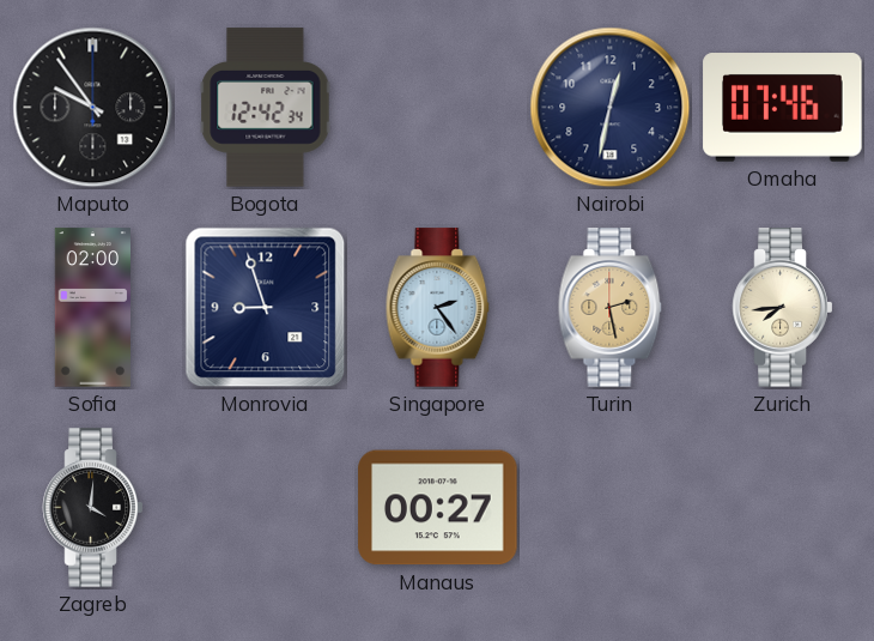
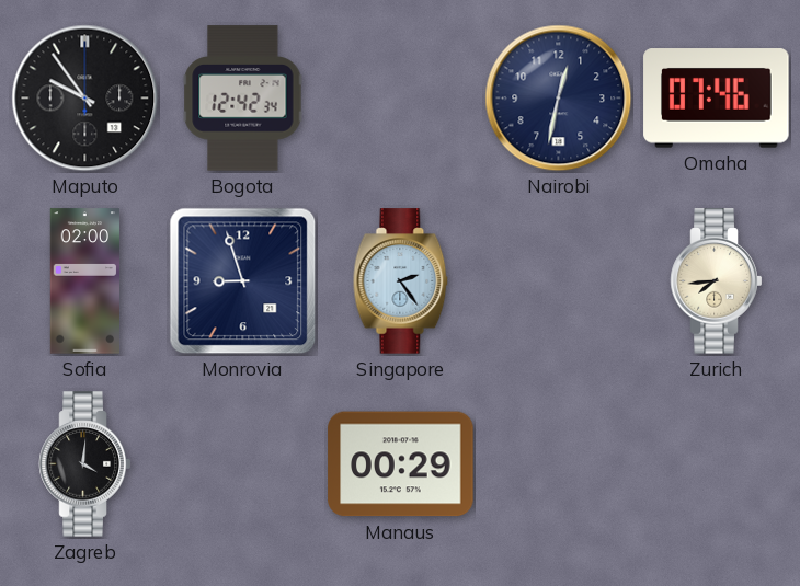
Turin: 2:28 -> none
Manaus: 00:27 -> 00:29
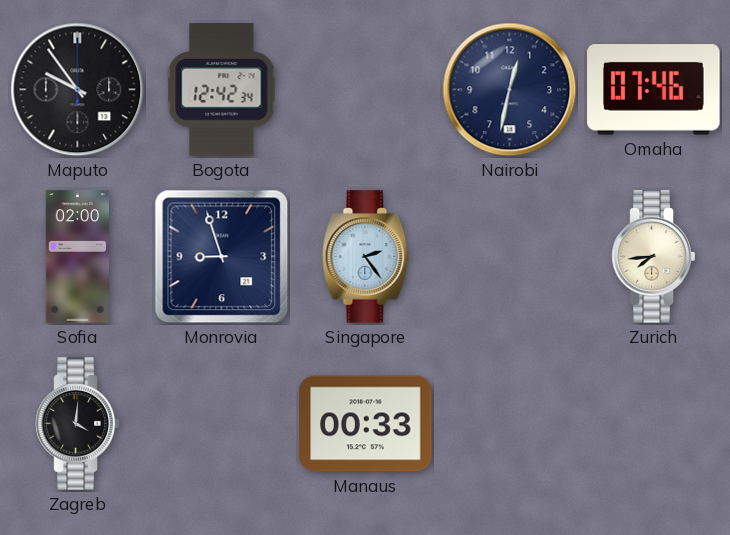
Manaus: 00:29 -> 00:33
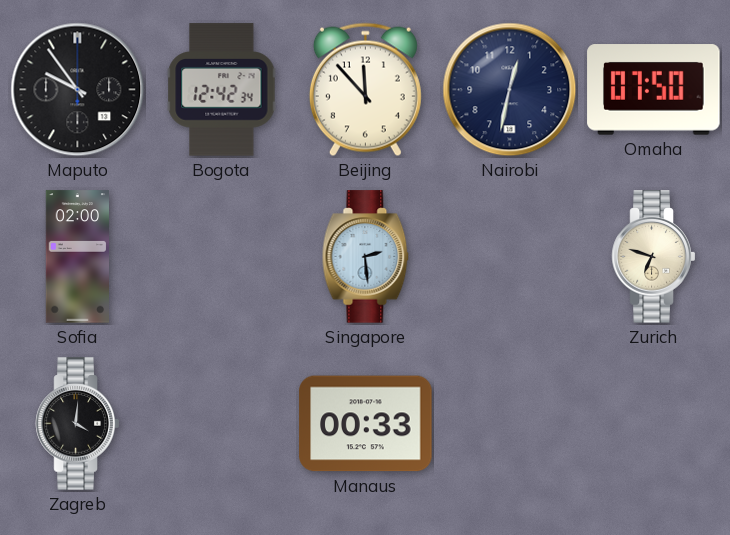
Beijing: none -> 11:53
Omaha: 07:46 -> 07:50
Monrovia: 8:57 -> none
Singapore: 2:24 -> 2:29
Zurich: 7:44 -> 6:48
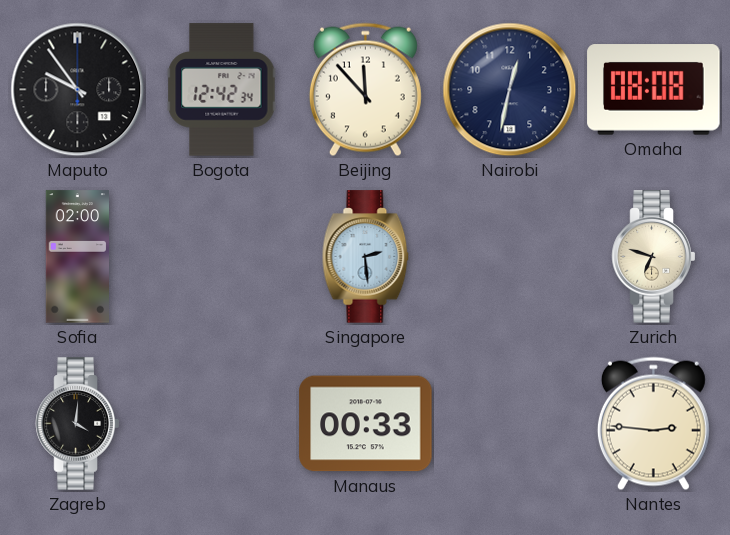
Omaha: 07:50 -> 08:08
Nantes: none -> 2:46
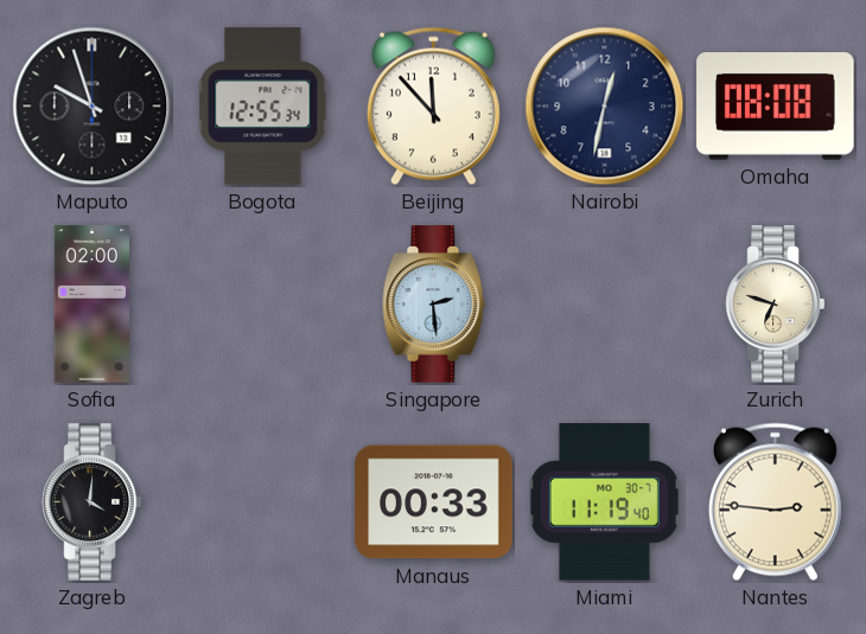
Maputo: 9:54 -> 9:57
Bogota: 12:42 -> 12:55
Miami: none -> 11:19
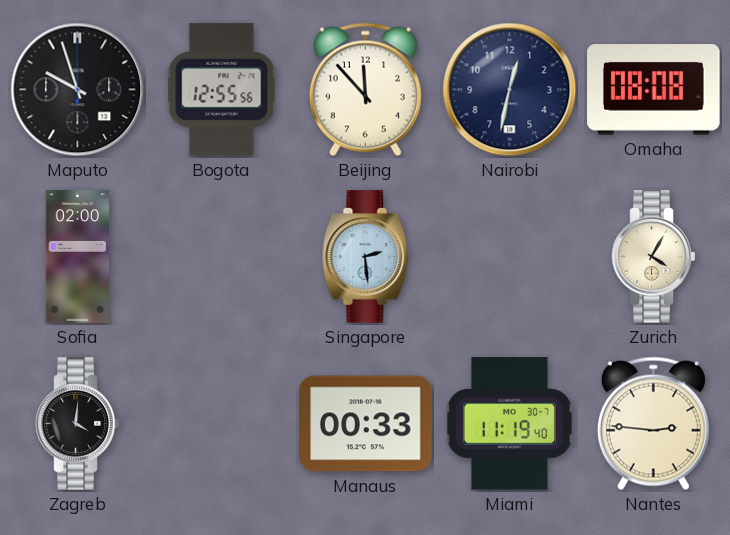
Bogota: 12:55:34 -> 12:55:56
Zurich: 6:48 -> 4:05
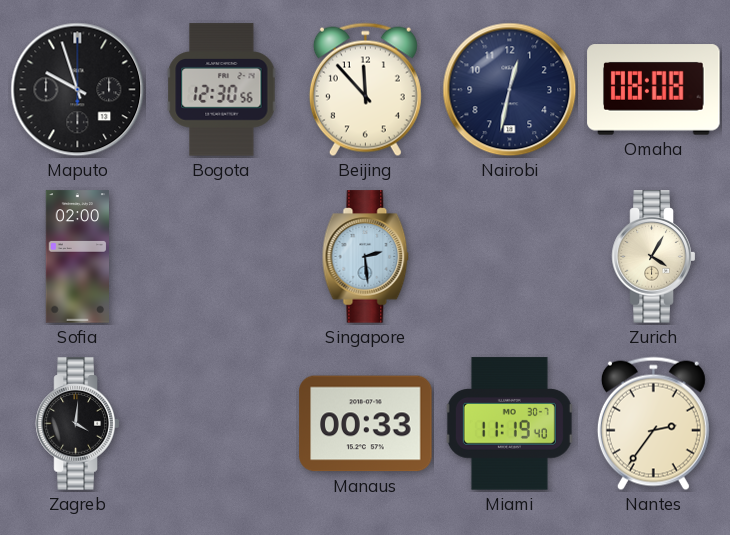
Bogota: 12:55 -> 12:30
Nantes: 2:46 -> 2:36
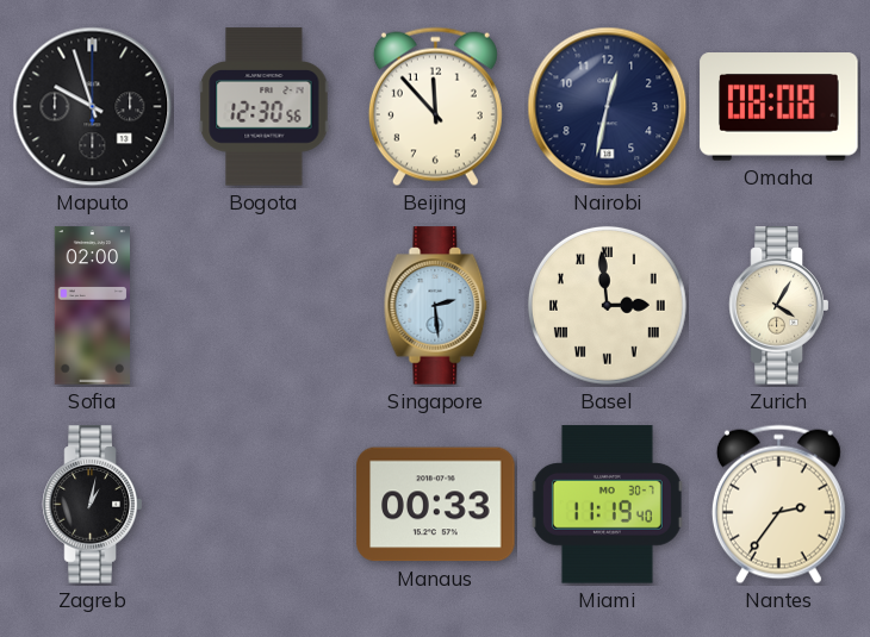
Basel: none -> 2:59
Zagreb: 4:01 -> 1:02
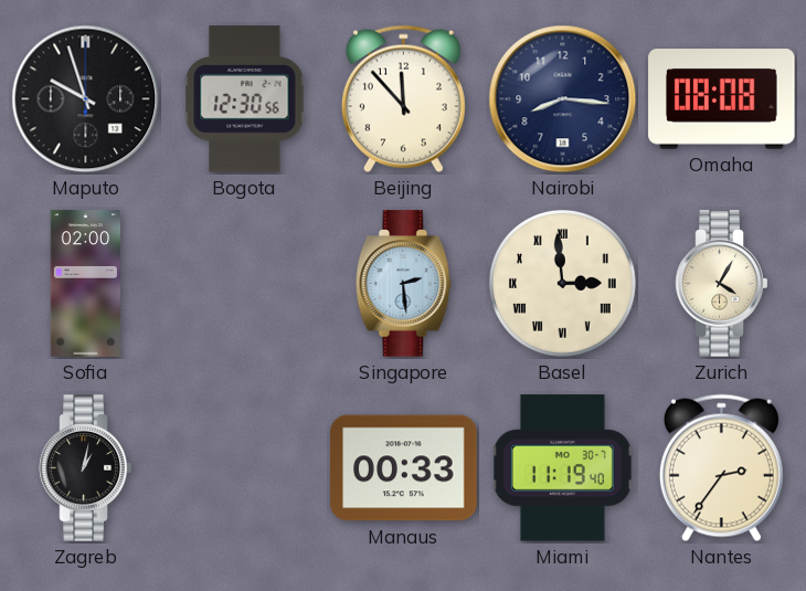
Nairobi: 12:32 -> 8:16
